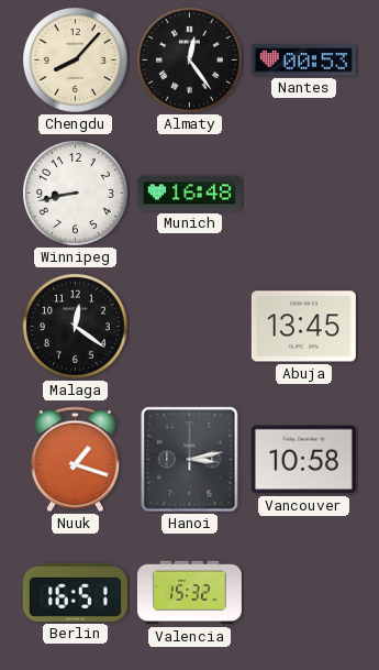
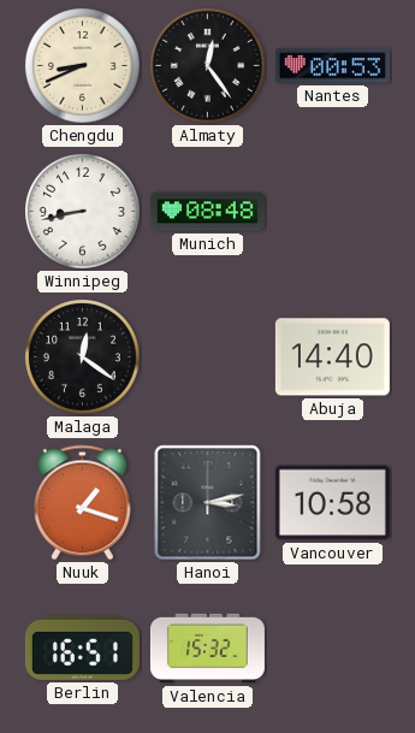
Chengdu: 8:07 -> 8:41
Munich: 16:48 -> 08:48
Abuja: 13:45 -> 14:40
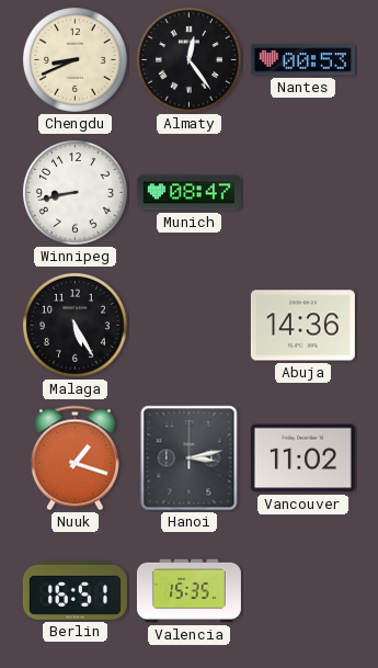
Munich: 08:48 -> 08:47
Malaga: 12:21 -> 5:25
Abuja: 14:40 -> 14:36
Vancouver: 10:58 -> 11:02
Valencia: 15:32 -> 15:35
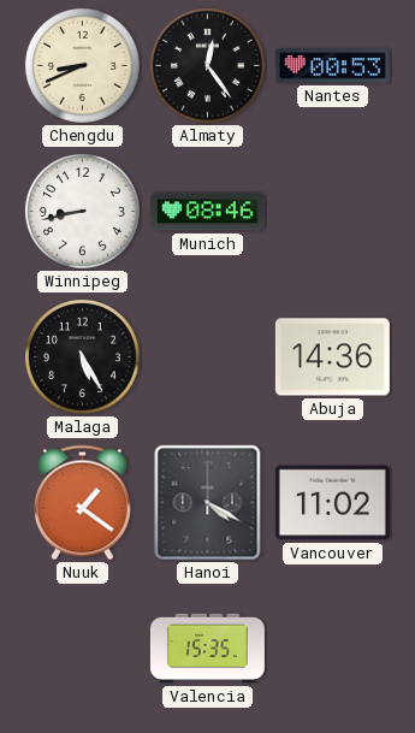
Munich: 08:47 -> 08:46
Nuuk: 1:18 -> 1:21
Hanoi: 3:13 -> 4:20
Berlin: 16:51 -> none
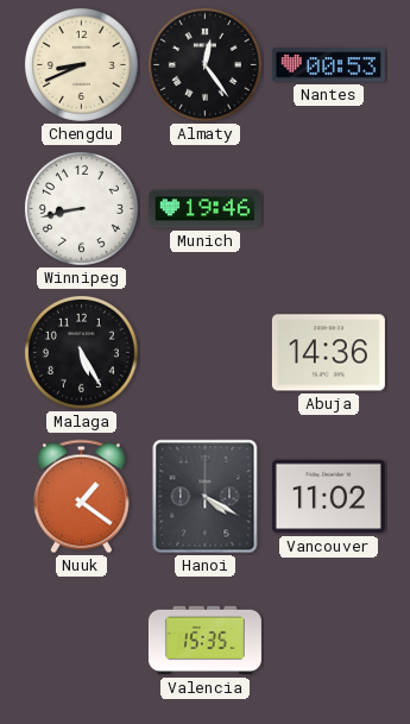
Munich: 08:46 -> 19:46
